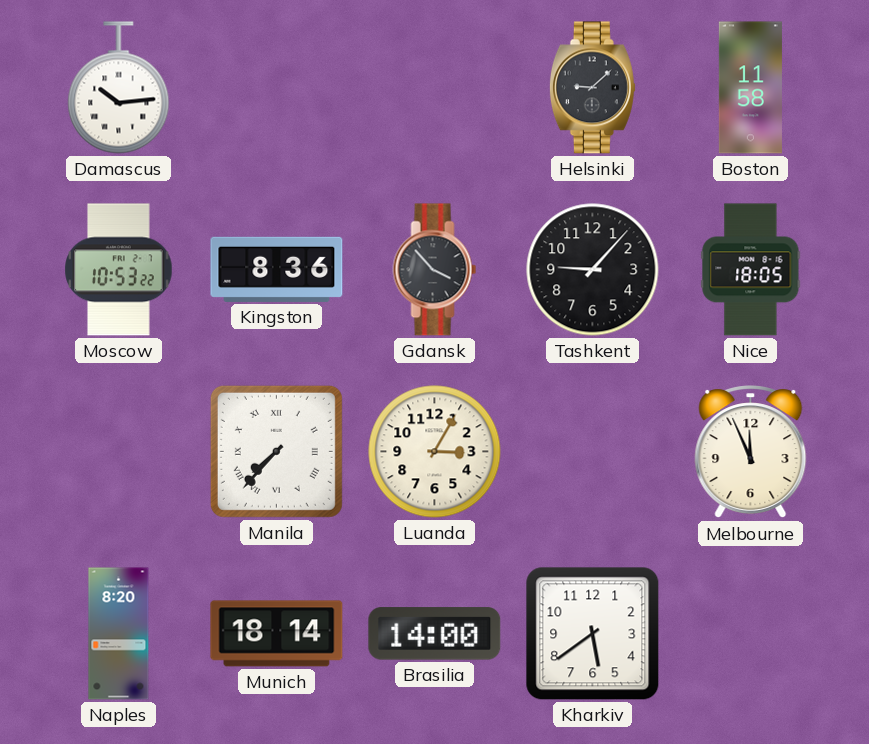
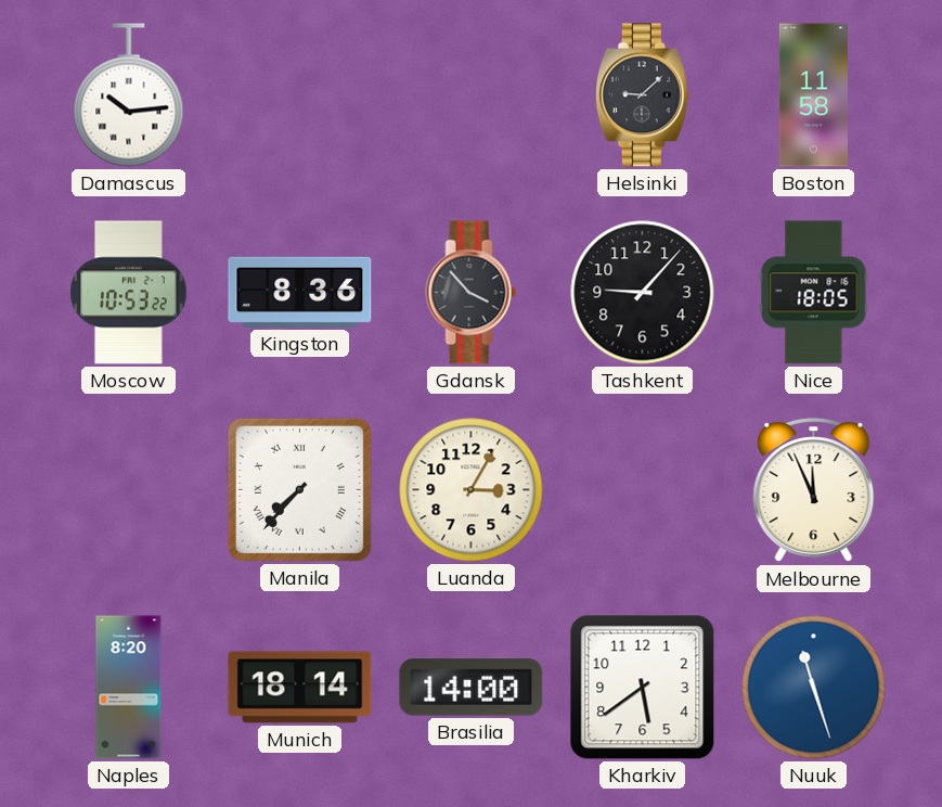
Nuuk: none -> 11:27
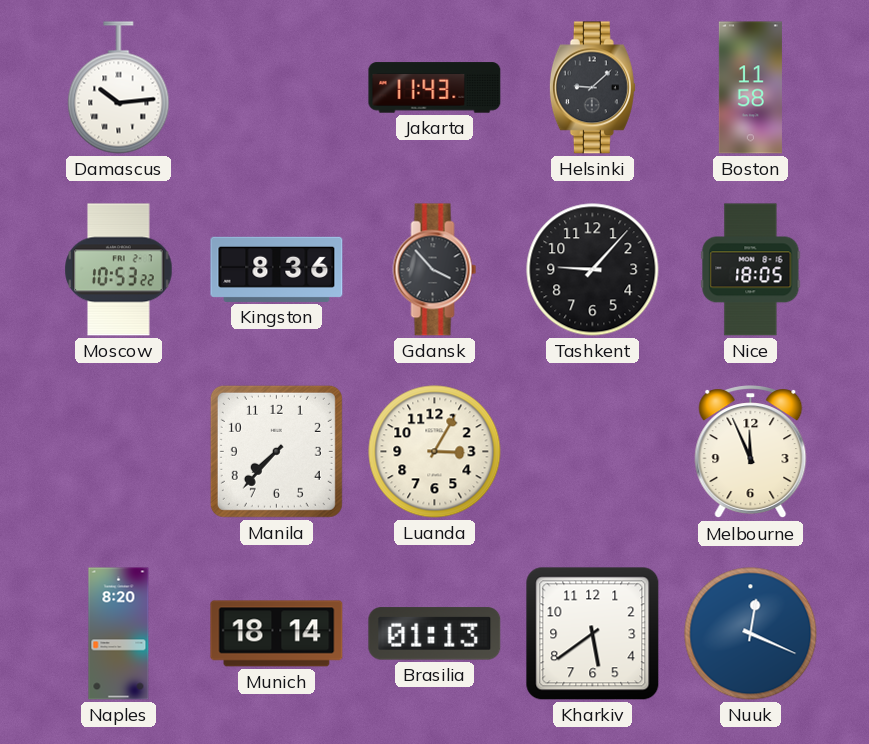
Jakarta: none -> 11:43
Manila numerals: Roman -> Arabic
Brasilia: 14:00 -> 01:13
Nuuk: 11:27 -> 12:19
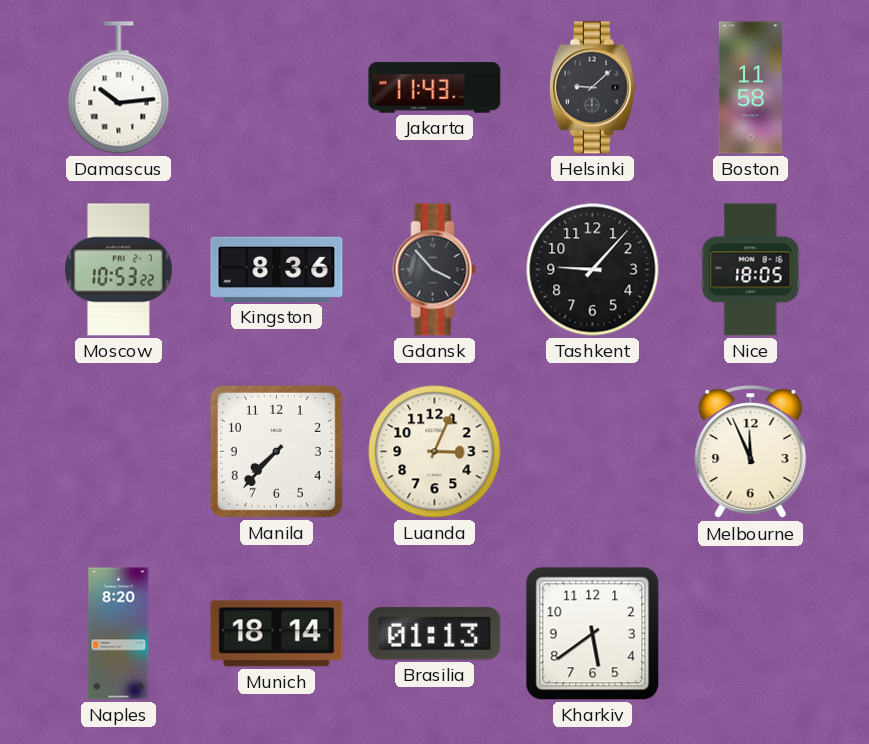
Luanda: 3:05 -> 3:04
Nuuk: 12:19 -> none
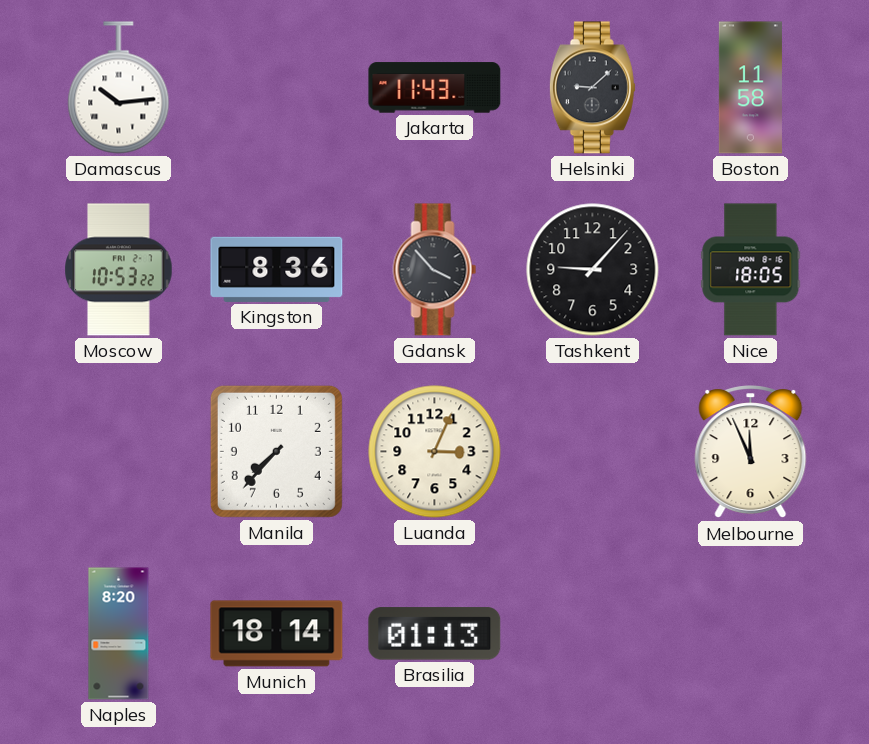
Kharkiv: 5:39 -> none
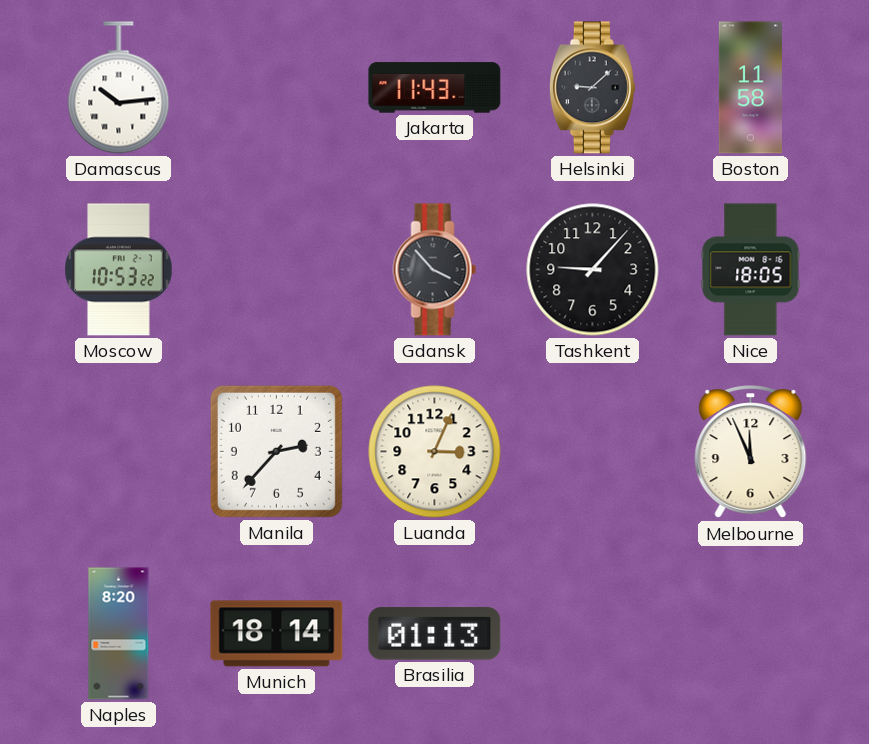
Kingston: 8:36 -> none
Manila: 7:37 -> 2:37
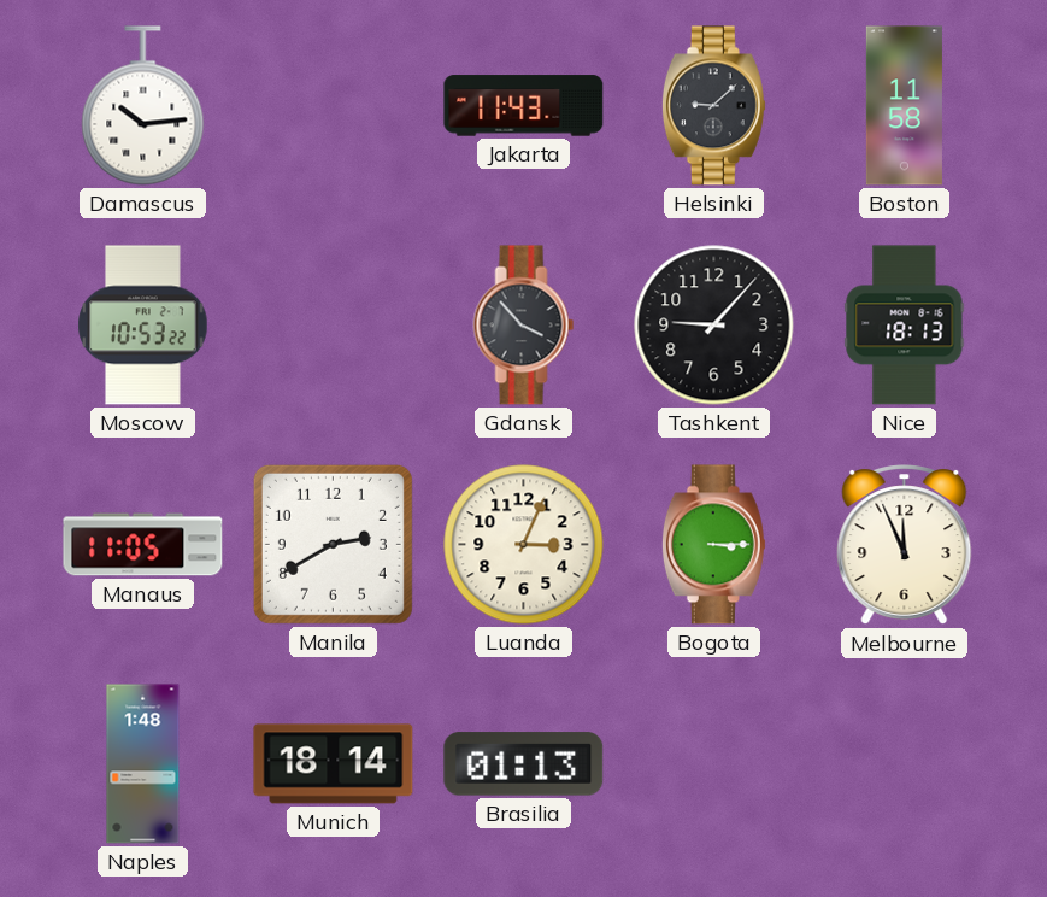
Nice: 18:05 -> 18:13
Manaus: none -> 11:05
Manila: 2:37 -> 2:40
Bogota: none -> 3:15
Naples: 8:20 -> 1:48
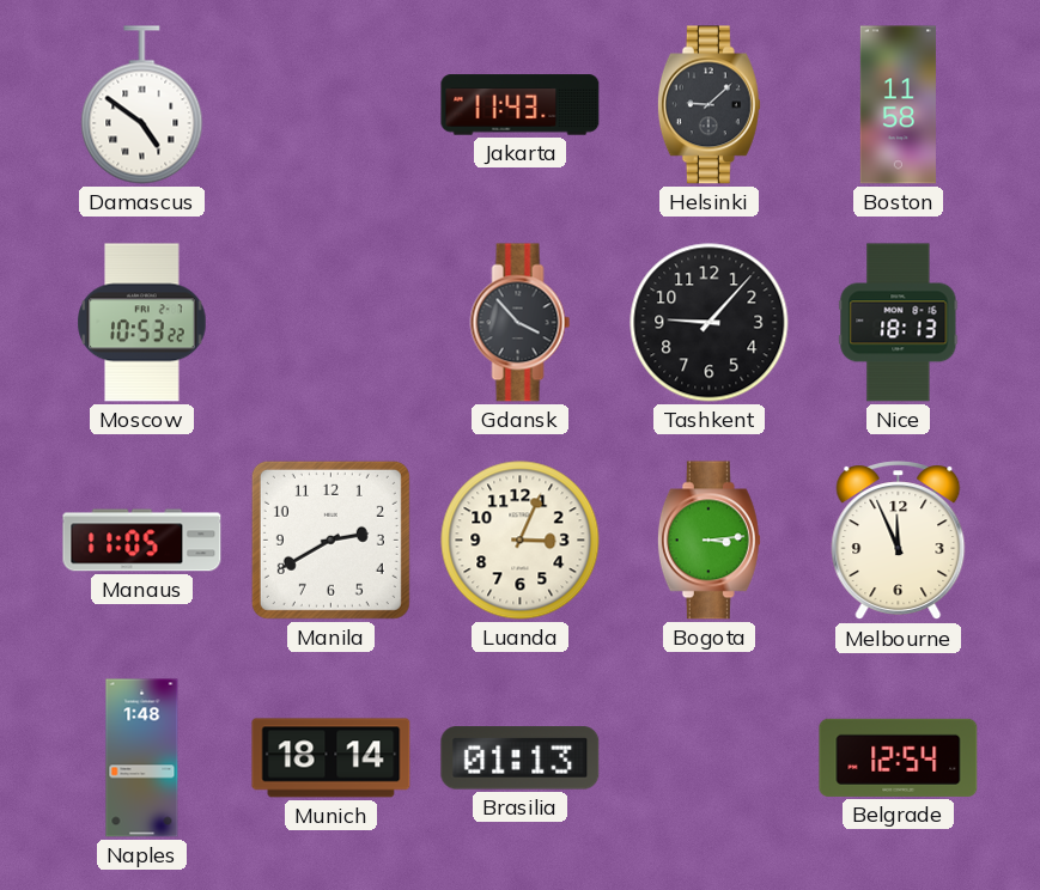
Damascus: 10:14 -> 4:51
Bogota: 3:15 -> 3:14
Belgrade: none -> 12:54
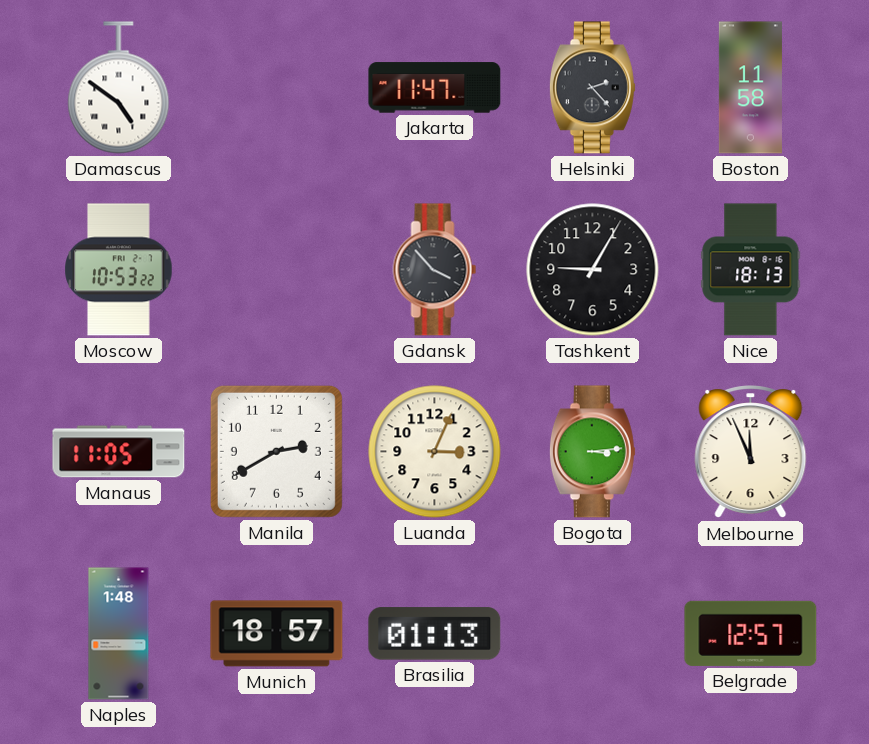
Jakarta: 11:43 -> 11:47
Helsinki: 9:08 -> 2:23
Tashkent: 9:07 -> 9:05
Munich: 18:14 -> 18:57
Belgrade: 12:54 -> 12:57
